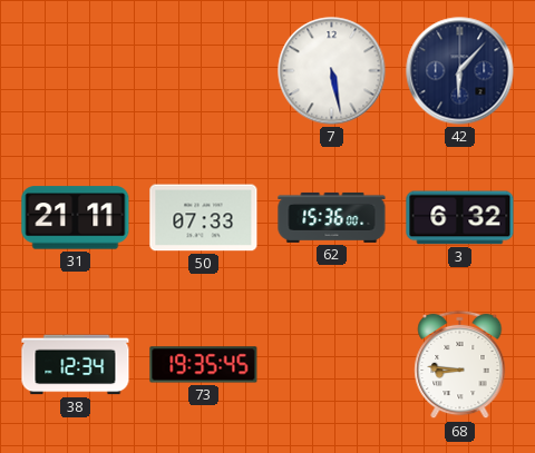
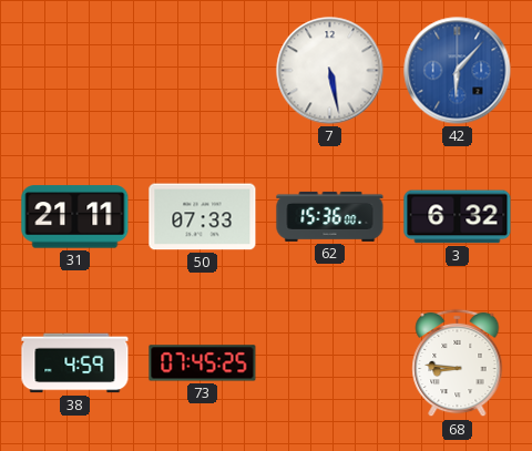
42 dial: navy -> blue
38: 12:34 -> 4:59
73: 19:35 -> 07:45
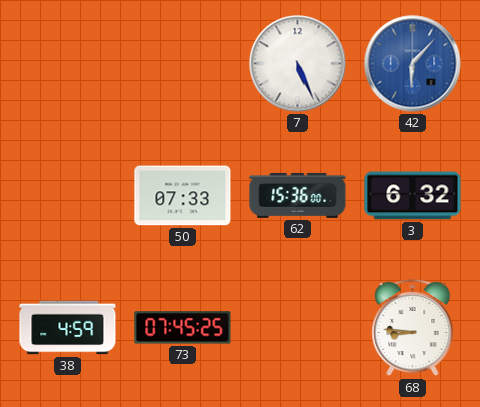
7: 5:28 -> 5:26
31: 21:11 -> none
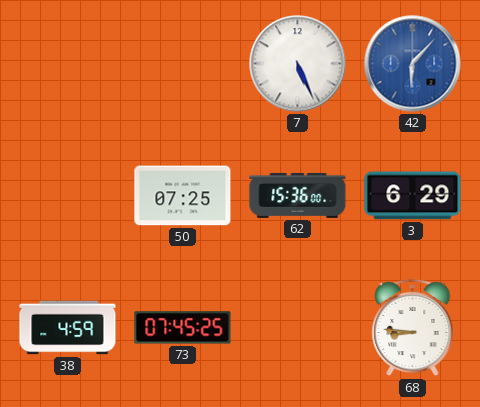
50: 07:33 -> 07:25
3: 6:32 -> 6:29
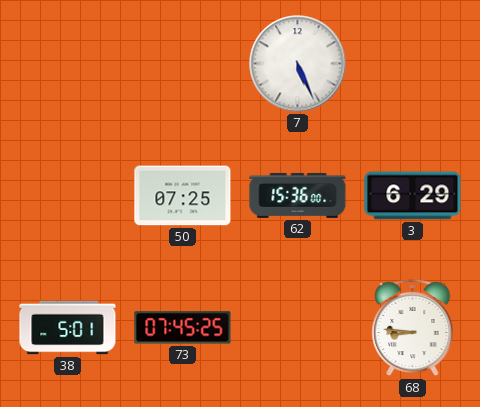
42: 6:07 -> none
38: 4:59 -> 5:01
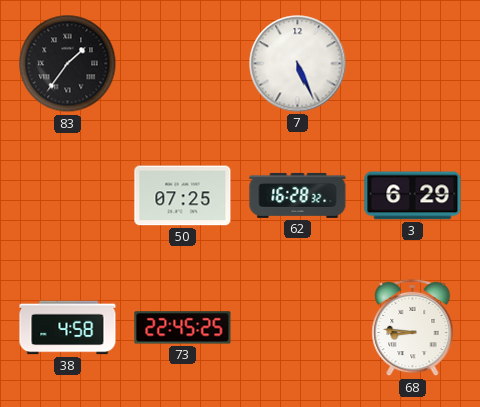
83: none -> 1:36
62: 15:36 -> 16:28
38: 5:01 -> 4:58
73: 07:45 -> 22:45
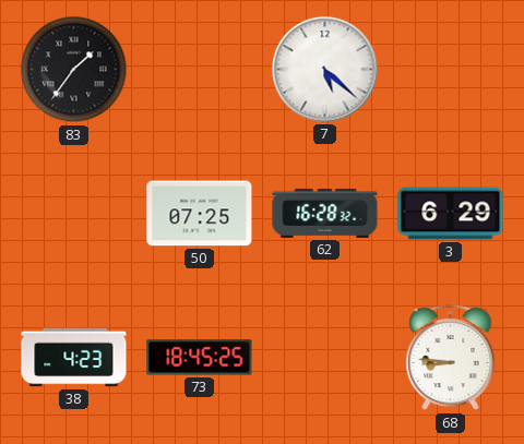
7: 5:26 -> 5:22
38: 4:58 -> 4:23
73: 22:45 -> 18:45
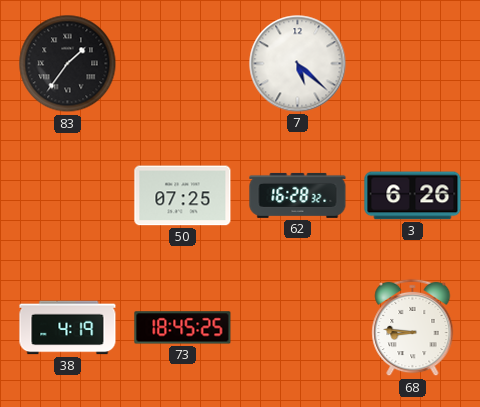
3: 6:29 -> 6:26
38: 4:23 -> 4:19
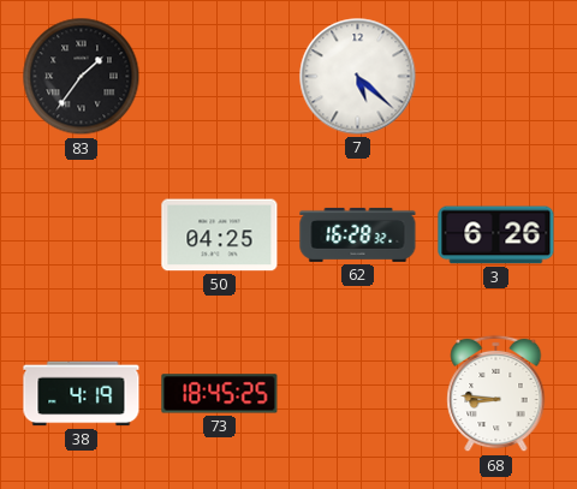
50: 07:25 -> 04:25
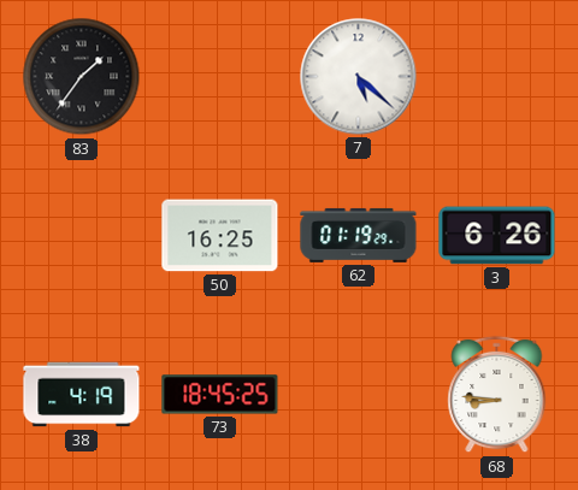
50: 04:25 -> 16:25
62: 16:28 -> 01:19
